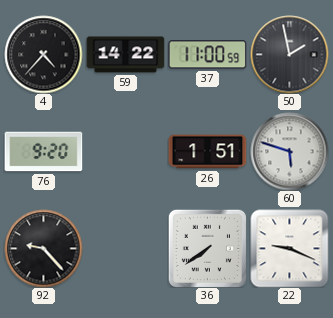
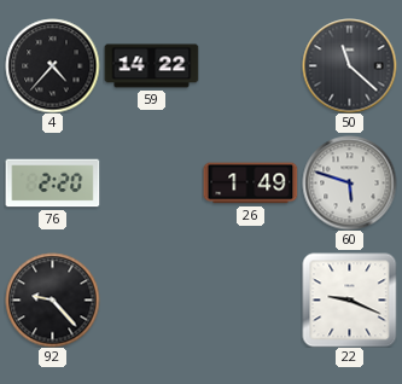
37: 11:00 -> none
50: 1:58 -> 11:22
76: 9:20 -> 2:20
26: 1:51 -> 1:49
36: 7:39 -> none
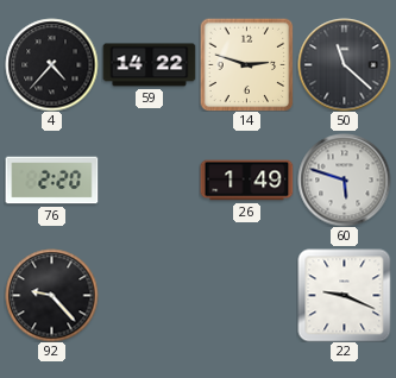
14: none -> 2:48
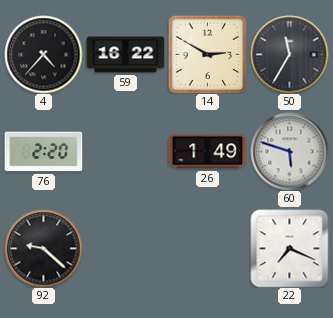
59: 14:22 -> 16:22
14: 2:48 -> 2:50
50: 11:22 -> 11:35
92: 9:23 -> 9:22
22: 9:19 -> 7:19
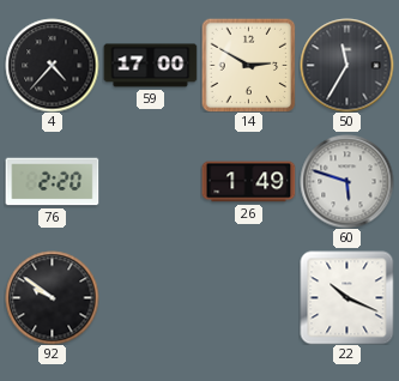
59: 16:22 -> 17:00
92: 9:22 -> 9:51
22: 7:19 -> 10:19
